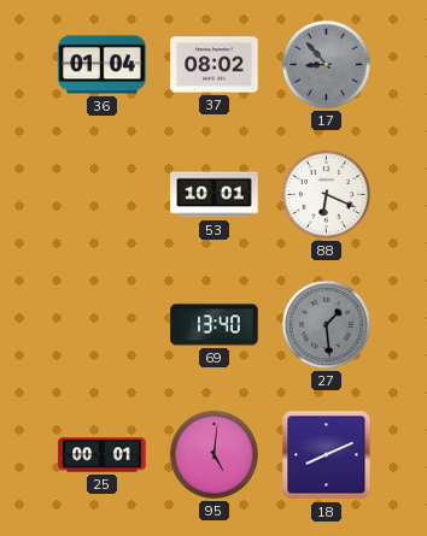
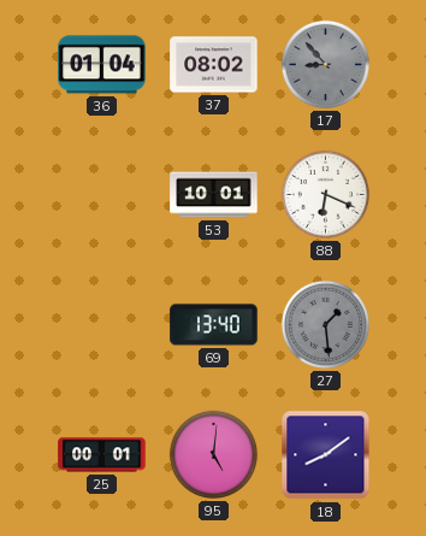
18: 8:11 -> 8:09
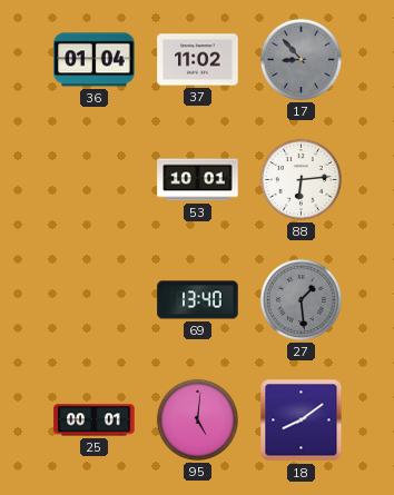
37: 08:02 -> 11:02
88: 6:19 -> 6:14
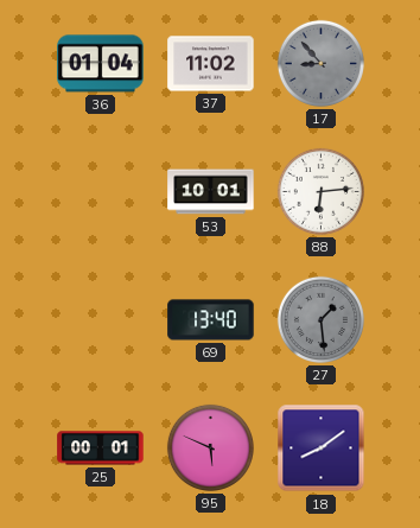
95: 5:01 -> 5:49
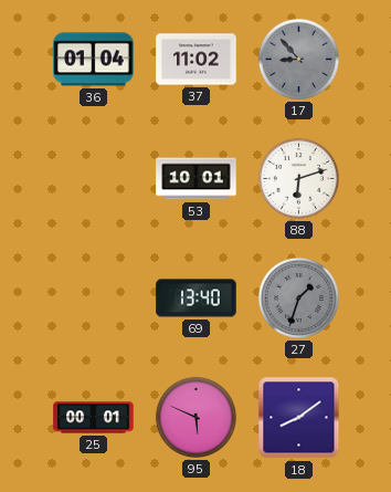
88: 6:14 -> 6:12
27: 1:29 -> 1:33
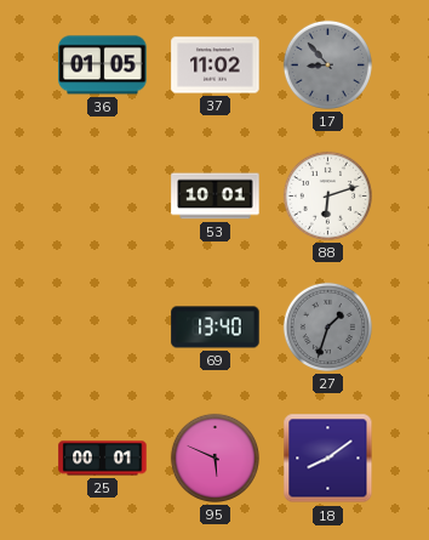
36: 01:04 -> 01:05
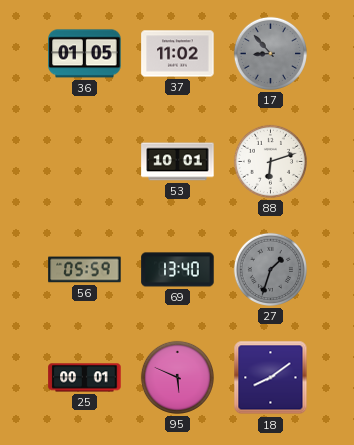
56: none -> 05:59
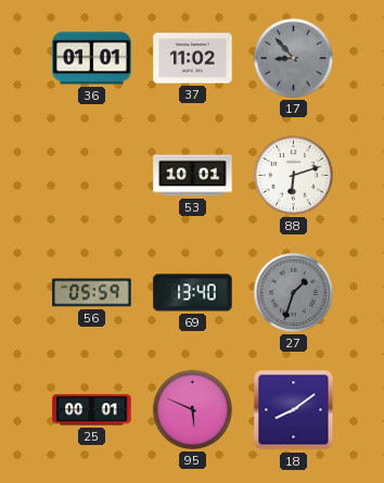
36: 01:05 -> 01:01
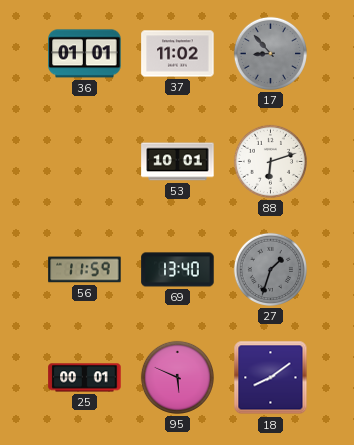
56: 05:59 -> 11:59
